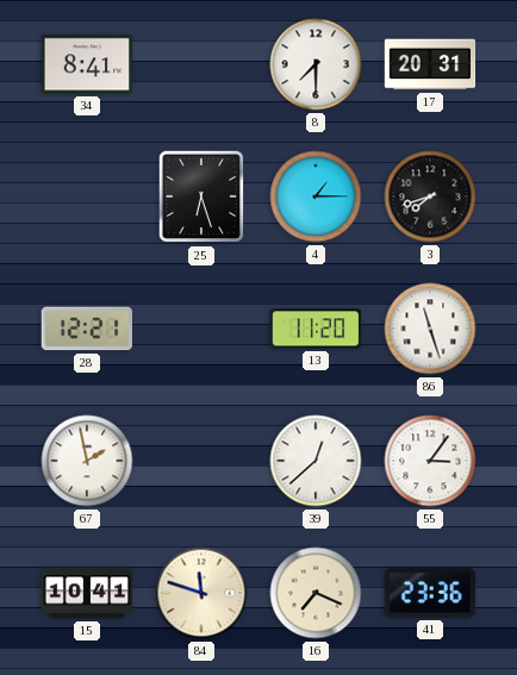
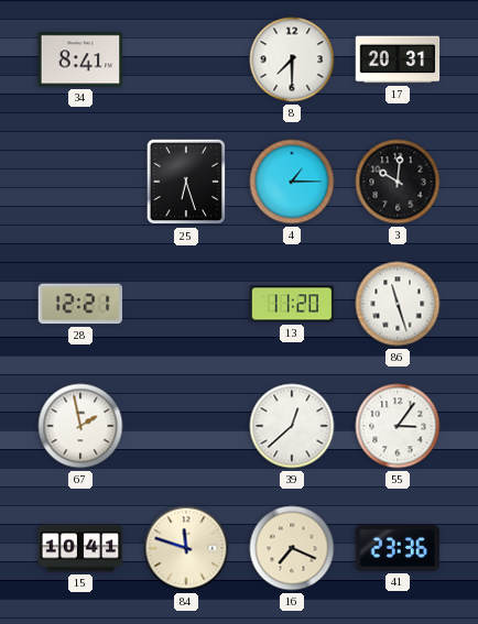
3: 7:42 -> 10:01
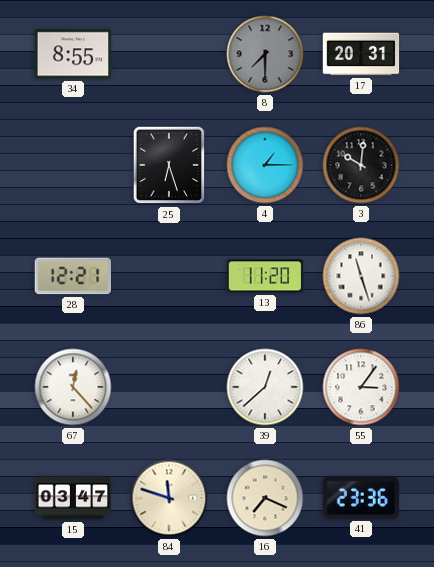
34: 8:41 -> 8:55
8 dial: white -> grey
67: 1:58 -> 12:23
15: 10:41 -> 03:47
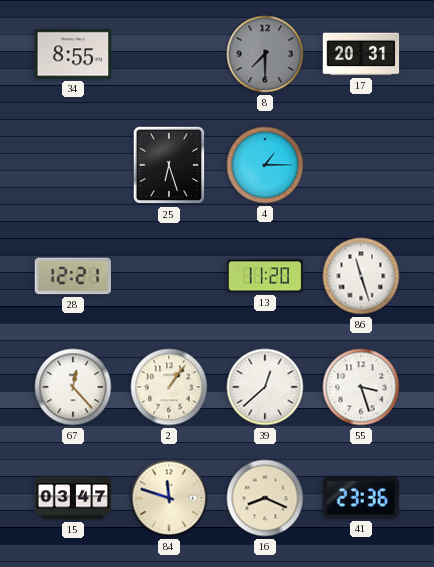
3: 10:01 -> none
2: none -> 1:06
55: 3:06 -> 3:27
16: 7:19 -> 8:19
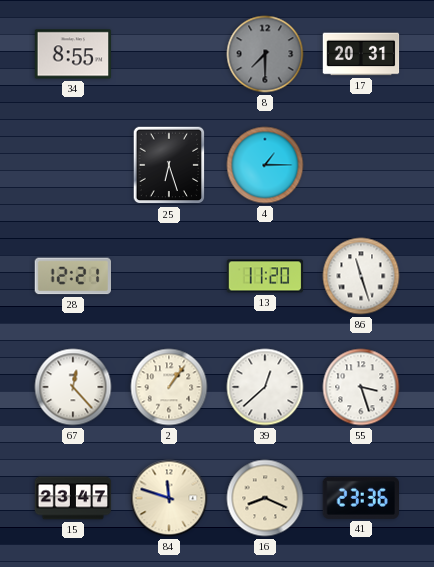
15: 03:47 -> 23:47
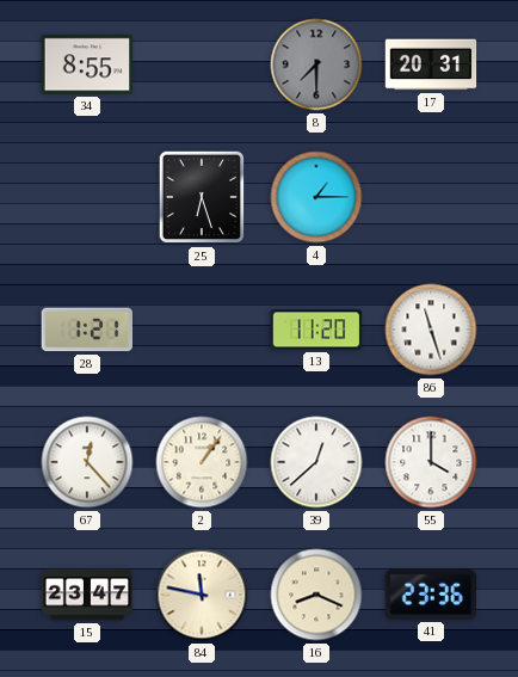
28: 12:21 -> 1:21
55: 3:27 -> 4:00
84: 11:48 -> 11:47
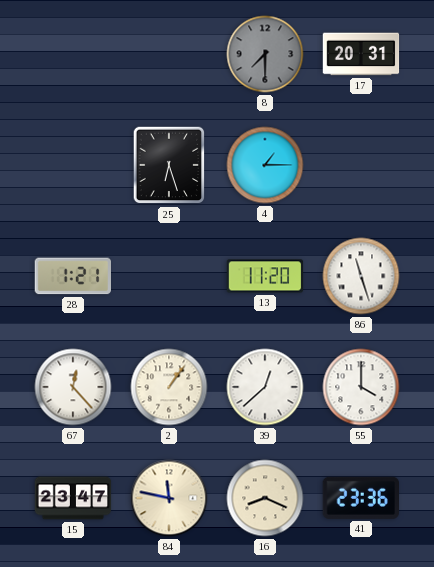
34: 8:55 -> none
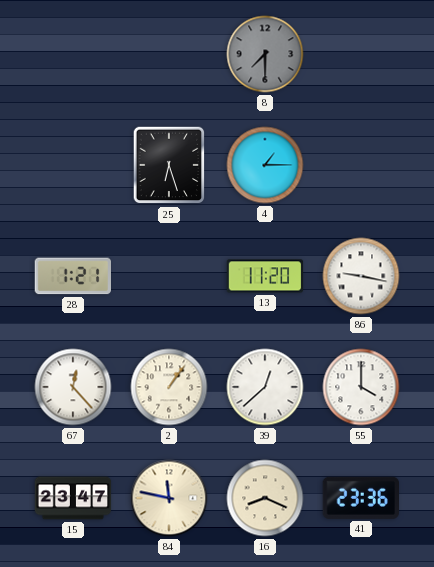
17: 20:31 -> none
86: 11:27 -> 9:17
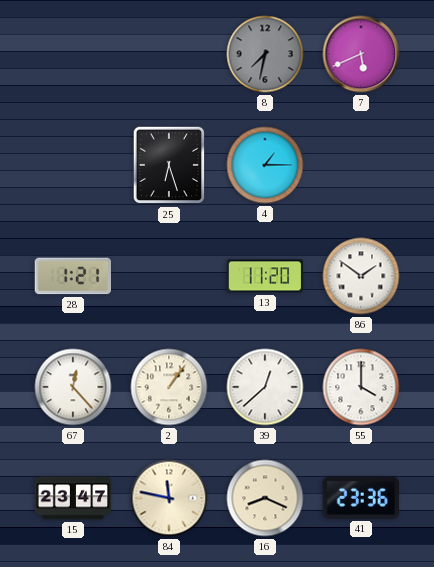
8: 7:30 -> 7:32
7: none -> 5:41
86: 9:17 -> 1:51
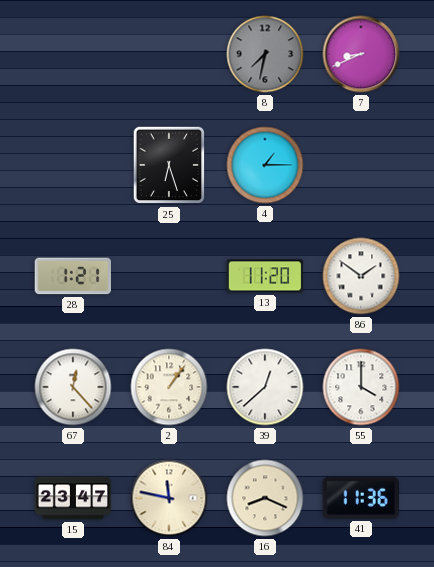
7: 5:41 -> 8:41
41: 23:36 -> 11:36
